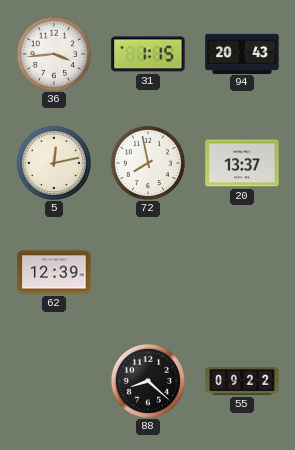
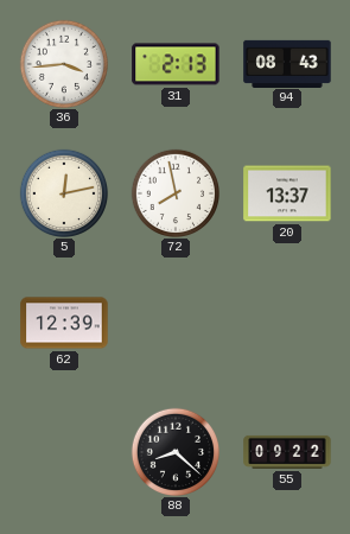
31: 1:15 -> 2:13
94: 20:43 -> 08:43
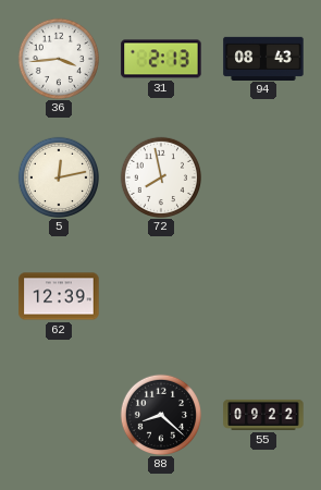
20: 13:37 -> none
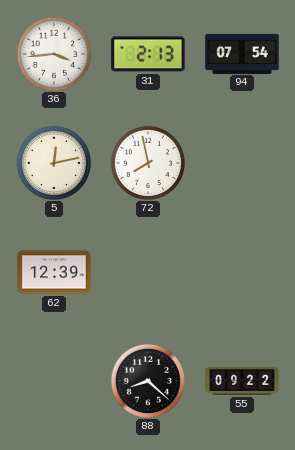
94: 08:43 -> 07:54
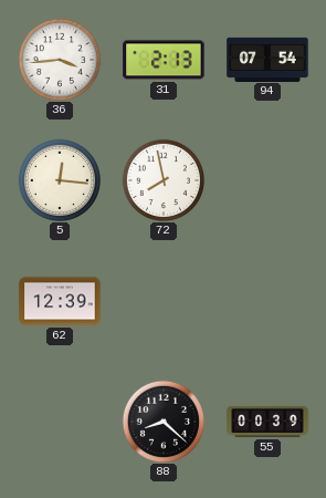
5: 12:13 -> 12:16
55: 09:22 -> 00:39
